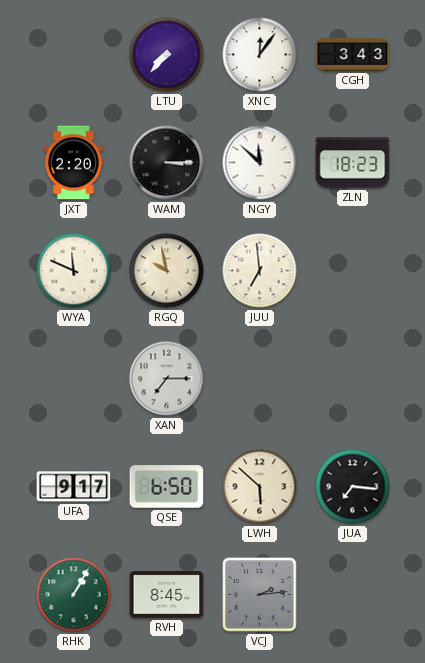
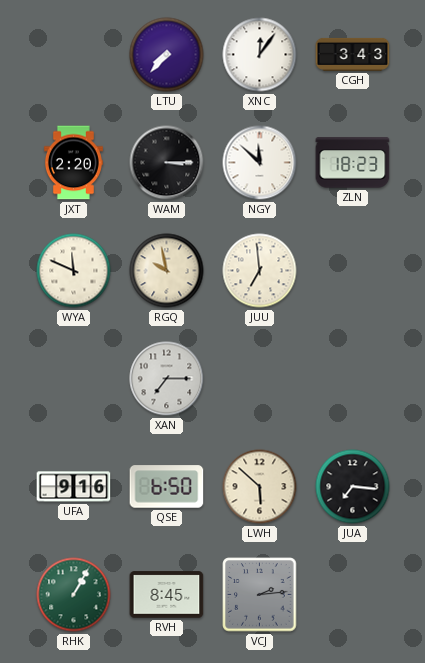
UFA: 9:17 -> 9:16
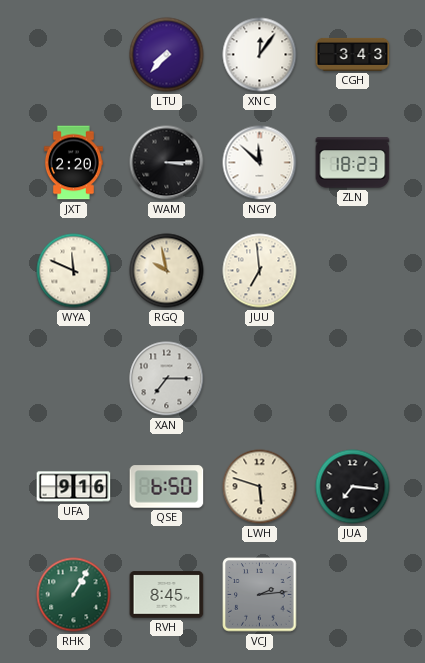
LWH: 5:52 -> 5:48
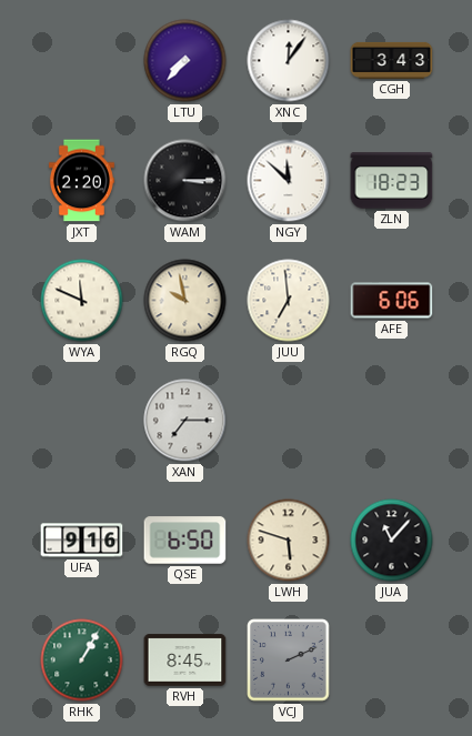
AFE: none -> 6:06
JUA: 7:16 -> 11:07
VCJ: 2:14 -> 2:11
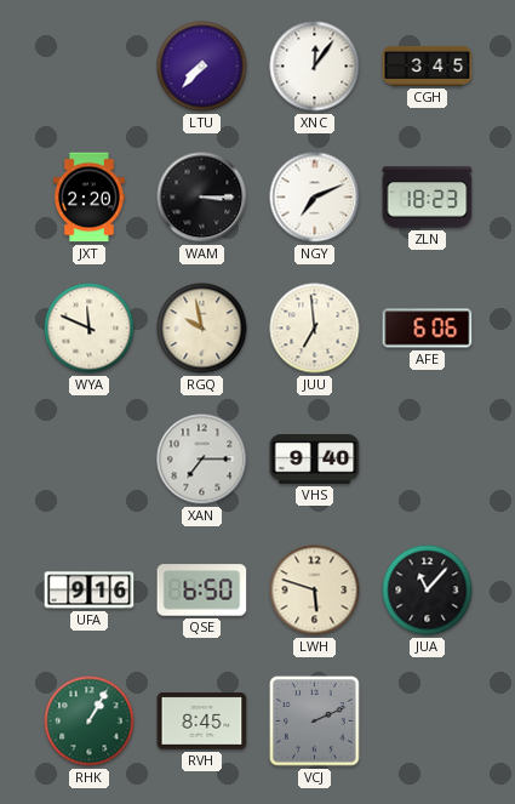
CGH: 3:43 -> 3:45
NGY: 11:52 -> 7:11
VHS: none -> 9:40
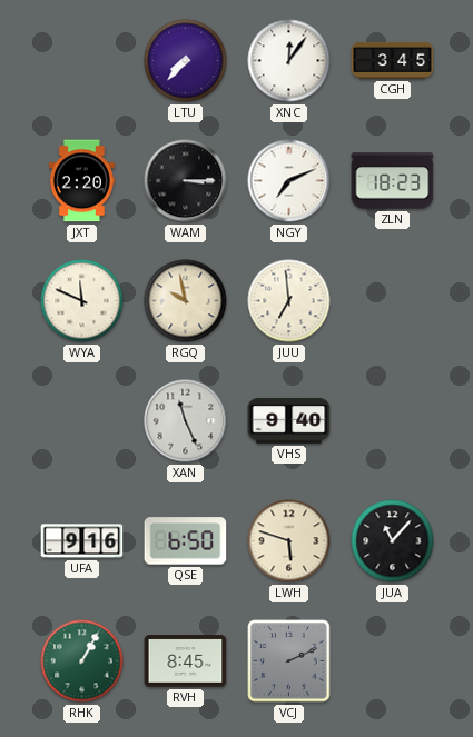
AFE: 6:06 -> none
XAN: 7:15 -> 11:26
